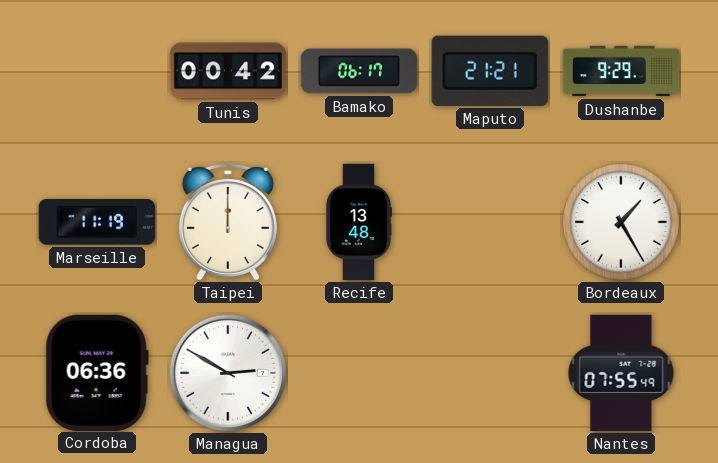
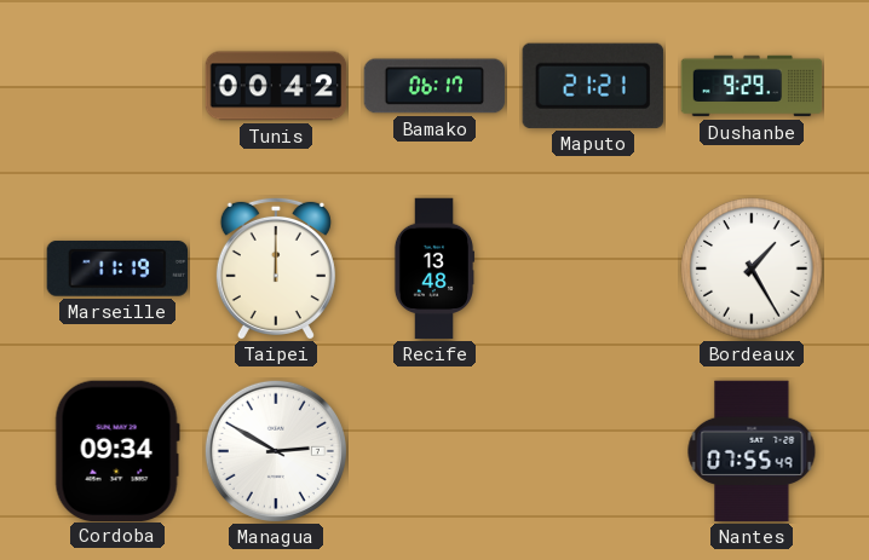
Cordoba: 06:36 -> 09:34
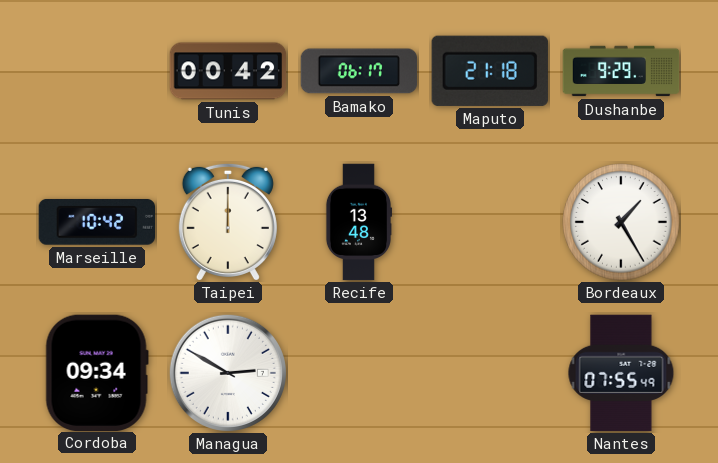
Maputo: 21:21 -> 21:18
Marseille: 11:19 -> 10:42
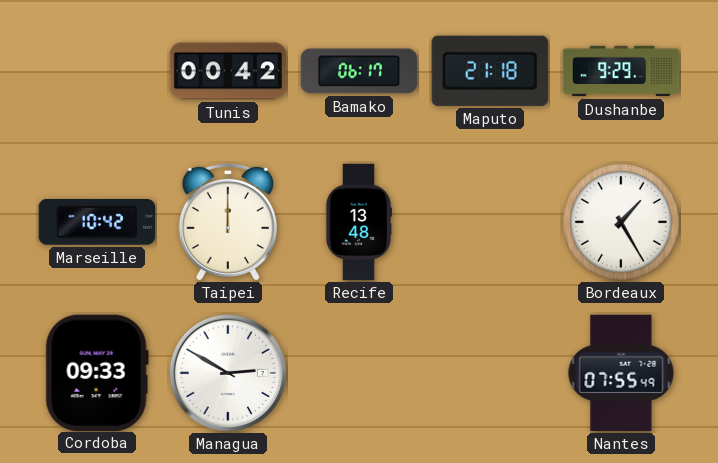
Cordoba: 09:34 -> 09:33
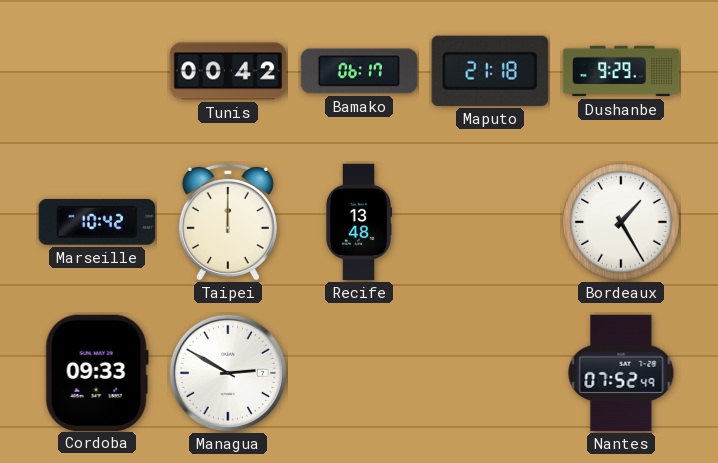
Nantes: 07:55 -> 07:52
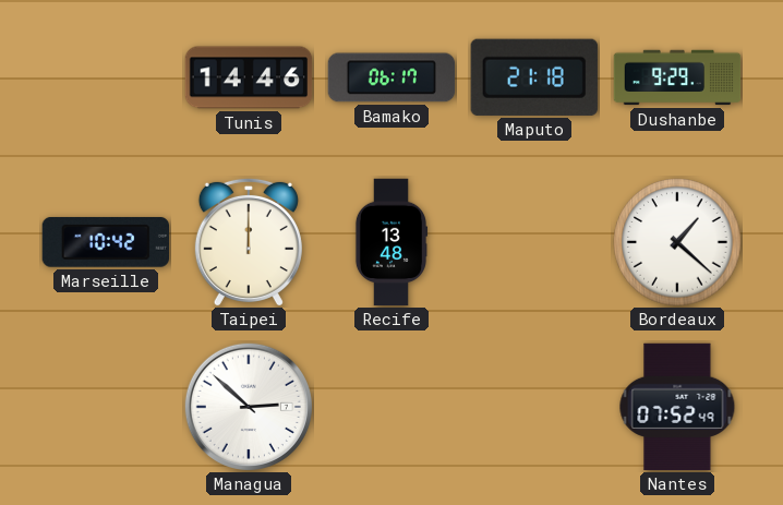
Tunis: 00:42 -> 14:46
Bordeaux: 1:25 -> 1:22
Cordoba: 09:33 -> none
Managua: 2:50 -> 2:52
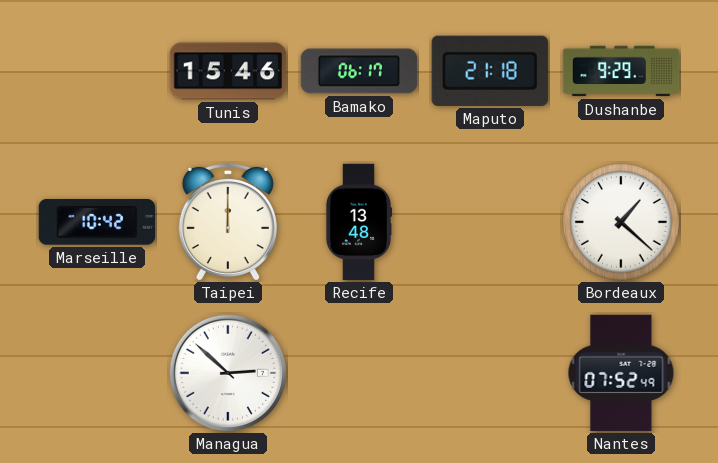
Tunis: 14:46 -> 15:46
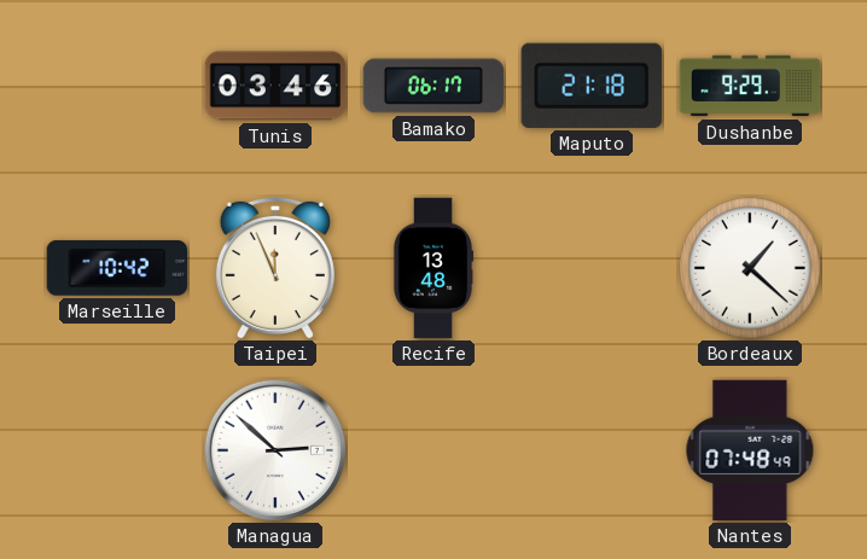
Tunis: 15:46 -> 03:46
Taipei: 12:00 -> 11:56
Nantes: 07:52 -> 07:48
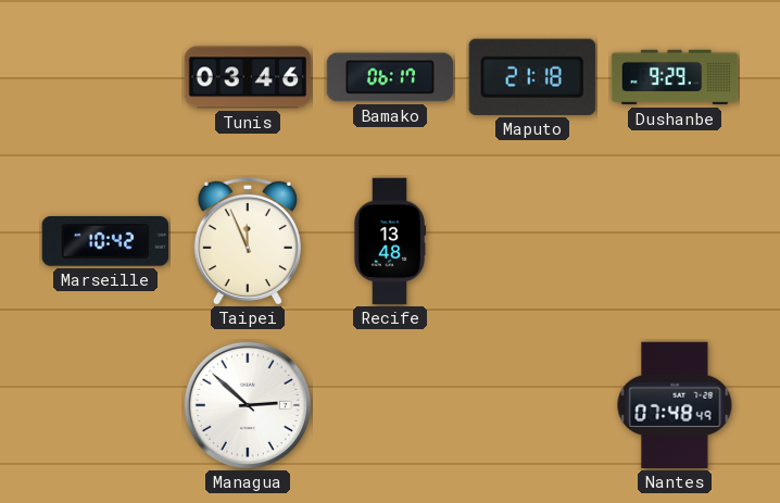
Bordeaux: 1:22 -> none
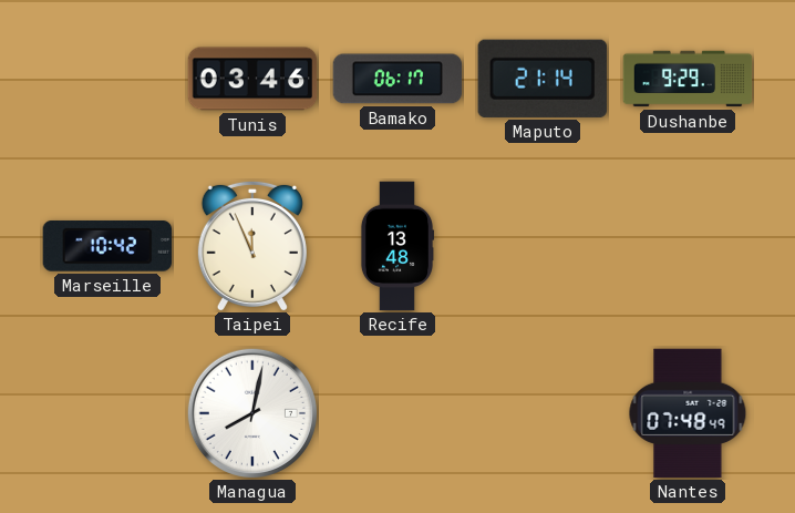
Maputo: 21:18 -> 21:14
Managua: 2:52 -> 8:02
